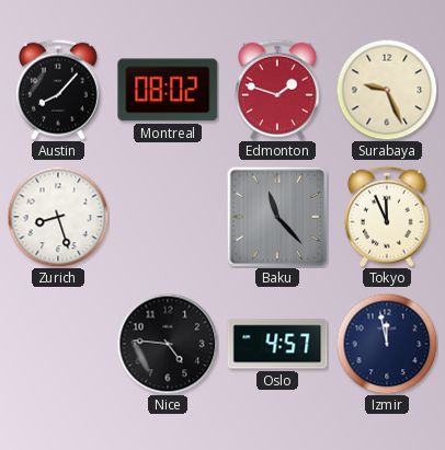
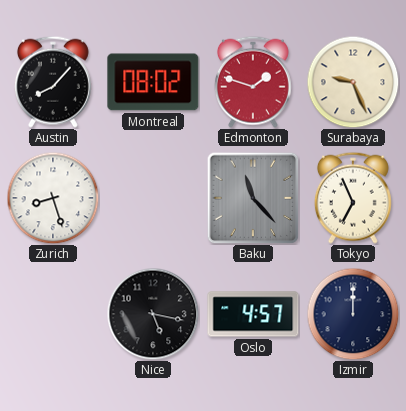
Tokyo: 11:56 -> 6:56
Nice: 4:46 -> 5:17
Izmir: 11:58 -> 12:00
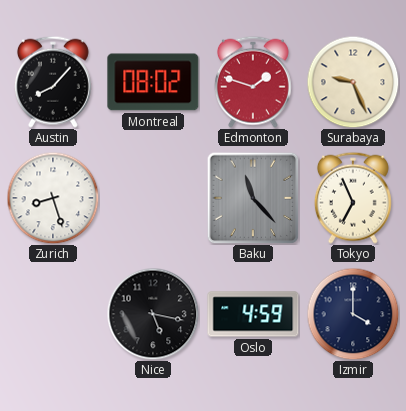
Oslo: 4:57 -> 4:59
Izmir: 12:00 -> 4:00
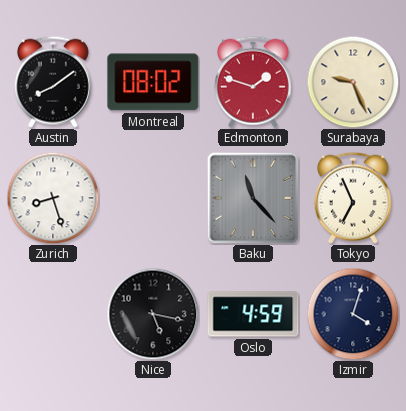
Austin: 8:07 -> 8:09
Izmir: 4:00 -> 4:03
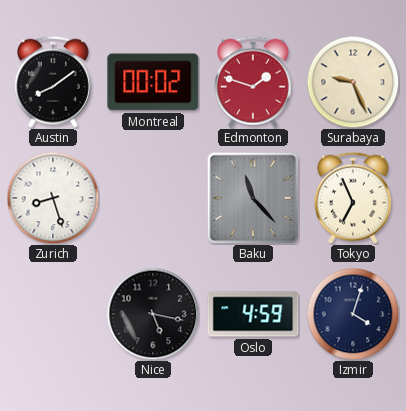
Montreal: 08:02 -> 00:02
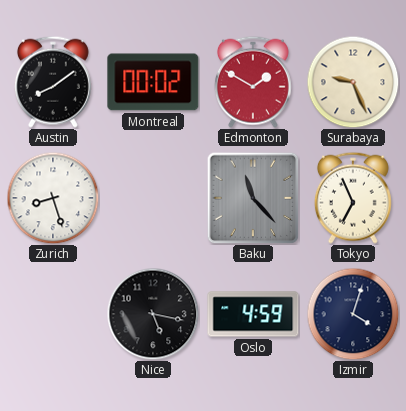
Edmonton: 1:48 -> 1:50
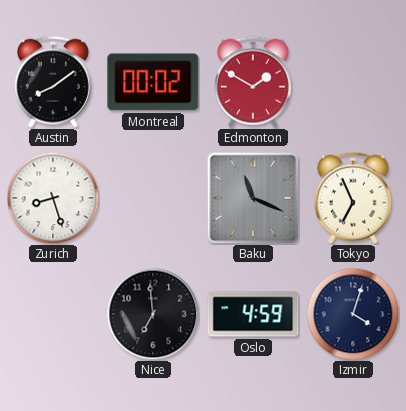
Surabaya: 9:26 -> none
Baku: 11:23 -> 11:19
Nice: 5:17 -> 6:59
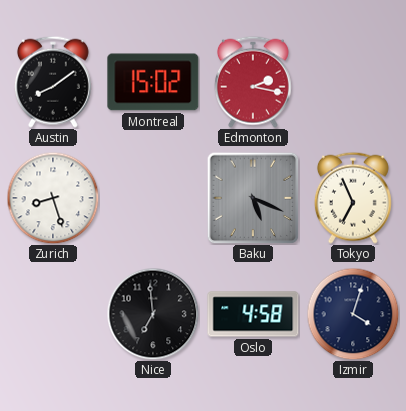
Montreal: 00:02 -> 15:02
Edmonton: 1:50 -> 2:17
Baku: 11:19 -> 5:19
Oslo: 4:59 -> 4:58
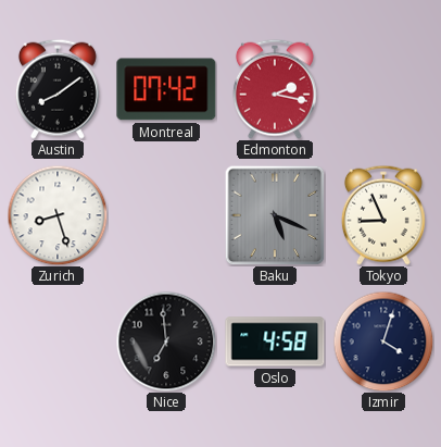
Montreal: 15:02 -> 07:42
Tokyo: 6:56 -> 8:56
